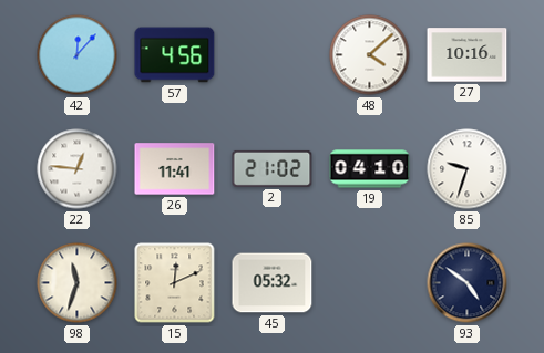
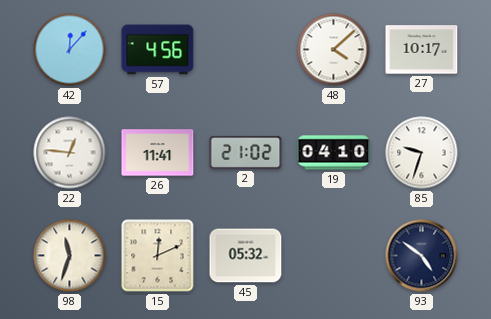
27: 10:16 -> 10:17
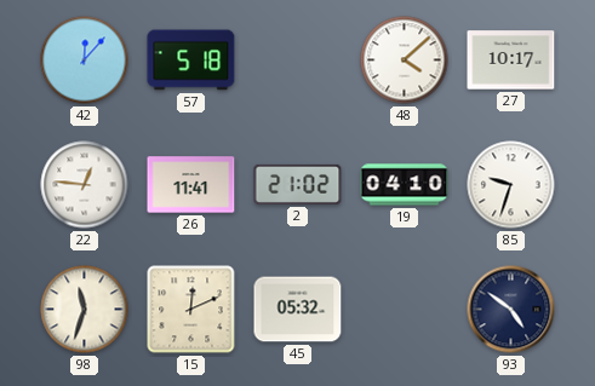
57: 4:56 -> 5:18
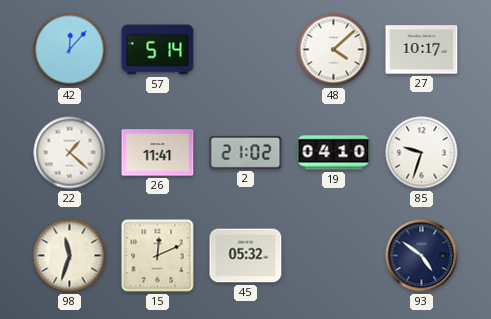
57: 5:18 -> 5:14
22: 12:46 -> 1:22
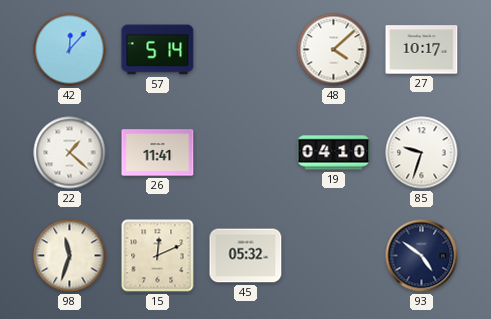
2: 21:02 -> none
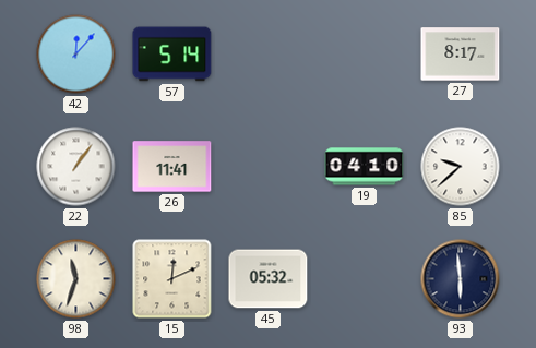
48: 4:08 -> none
27: 10:17 -> 8:17
22: 1:22 -> 1:06
85: 9:33 -> 9:38
93: 4:51 -> 5:59
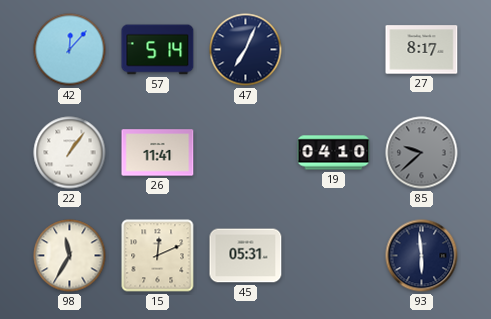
47: none -> 7:04
85 dial: white -> grey
98: 11:33 -> 11:35
45: 05:32 -> 05:31
